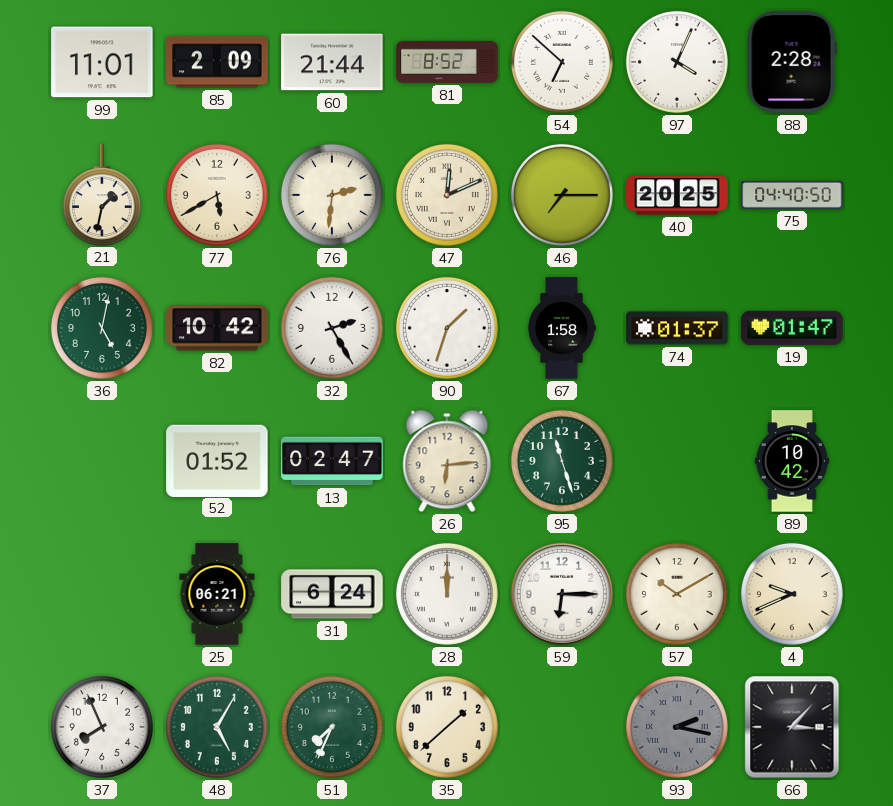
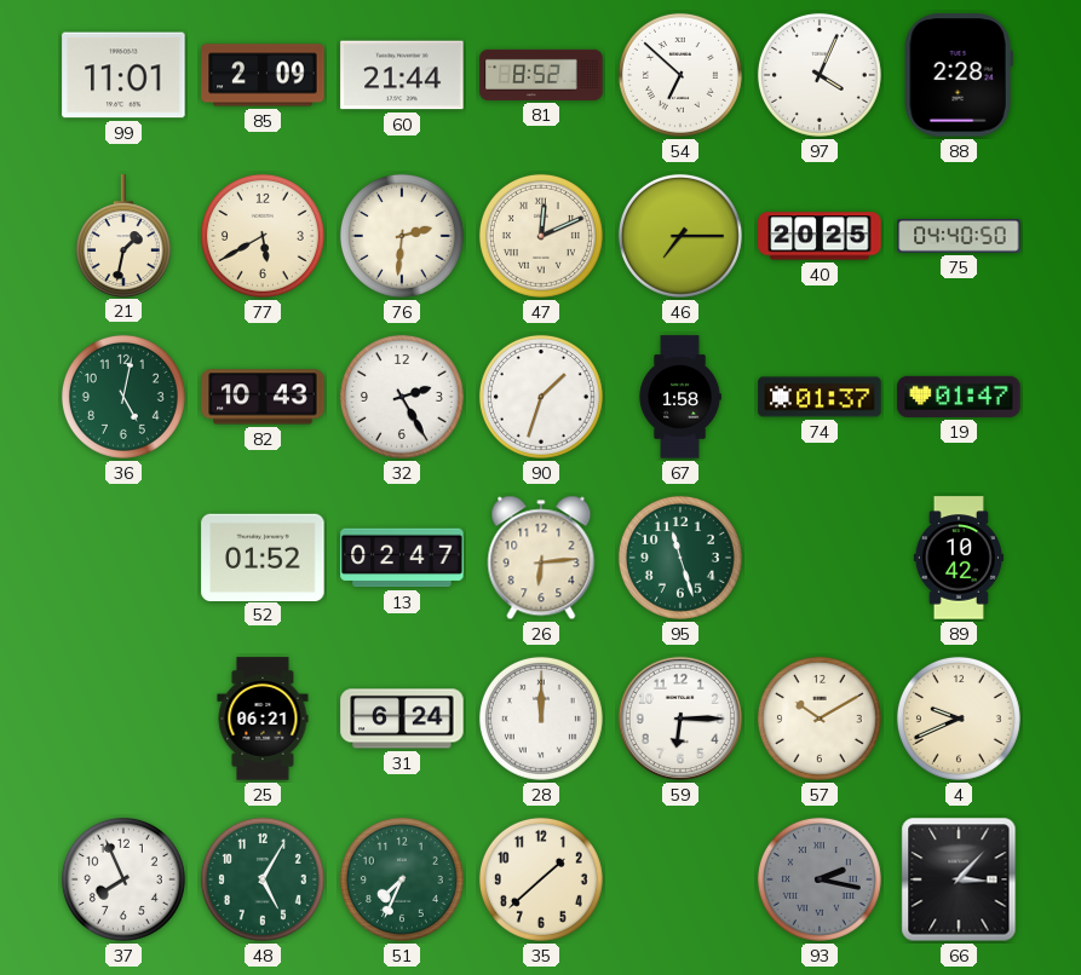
82: 10:42 -> 10:43
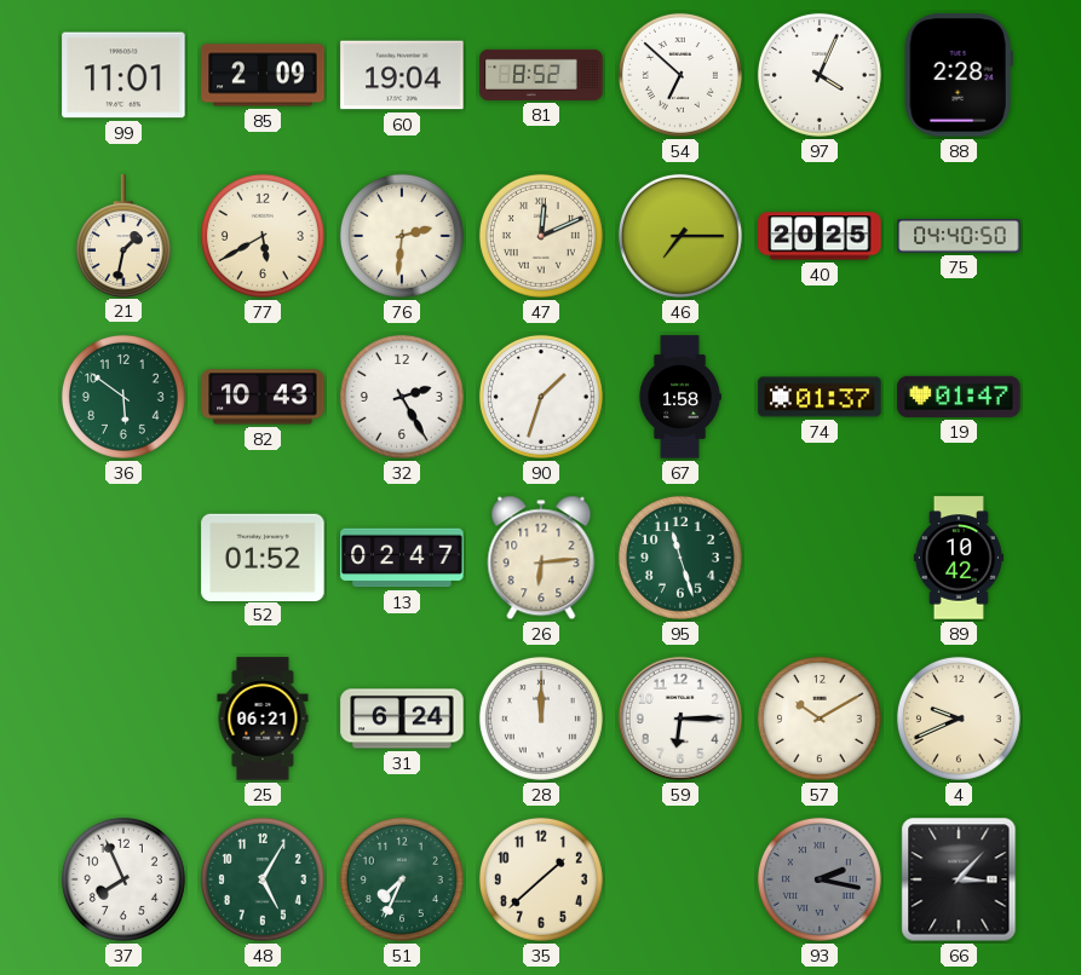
60: 21:44 -> 19:04
36: 5:02 -> 5:51
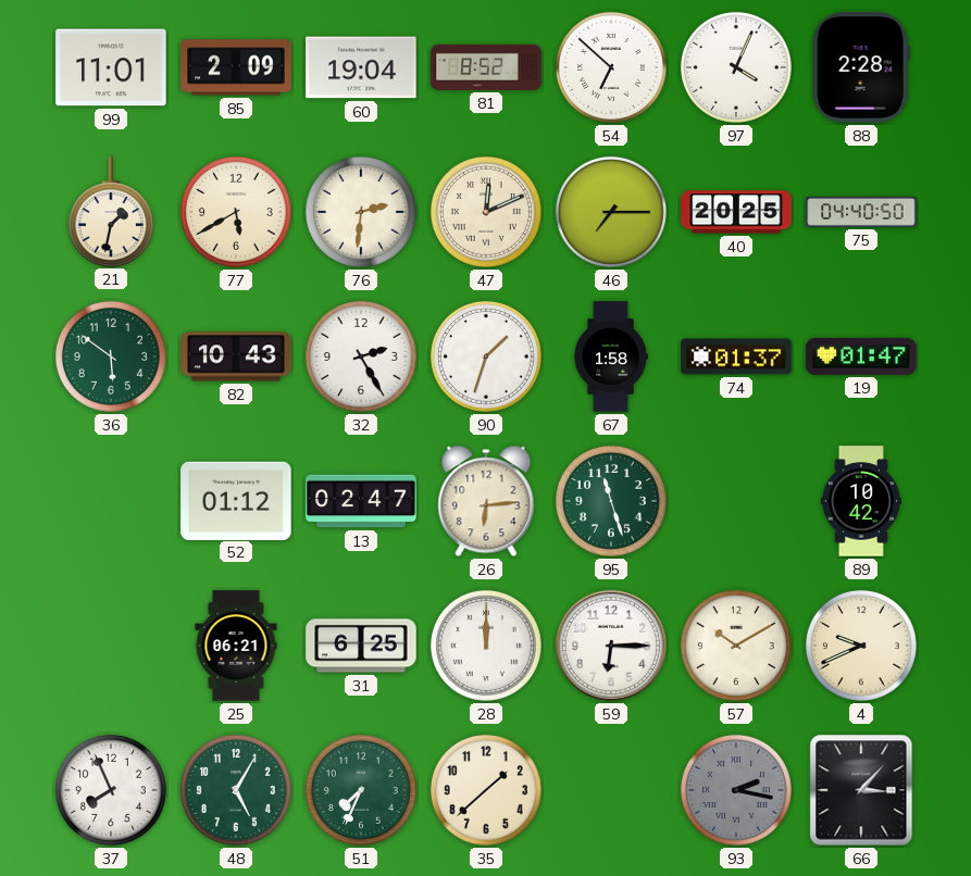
52: 01:52 -> 01:12
31: 6:24 -> 6:25
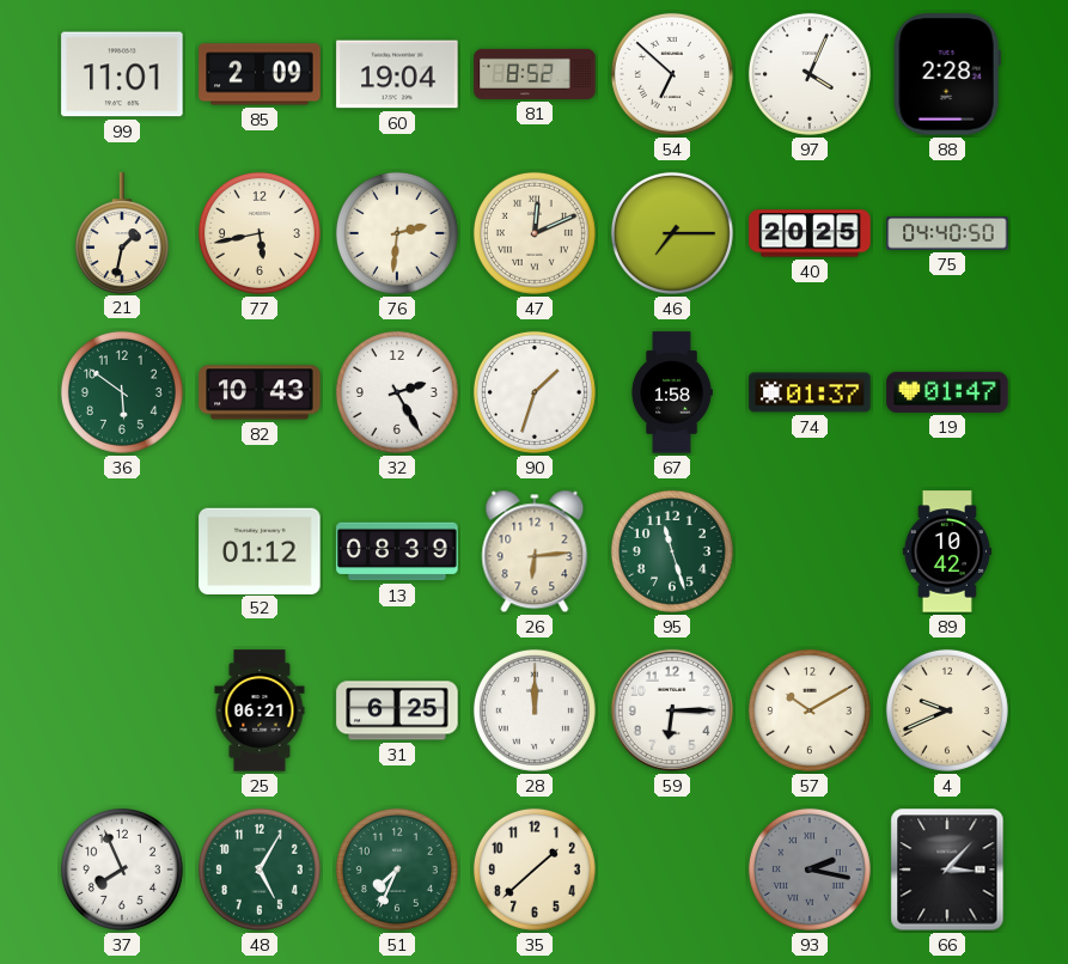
77: 5:40 -> 5:43
13: 02:47 -> 08:39
